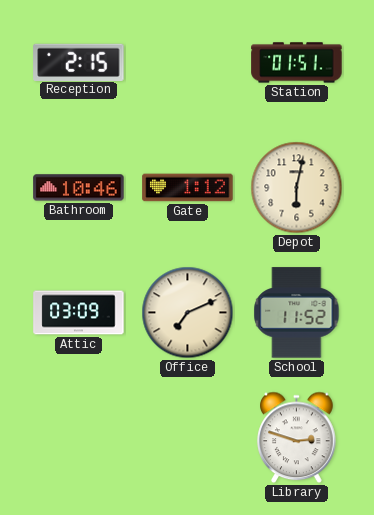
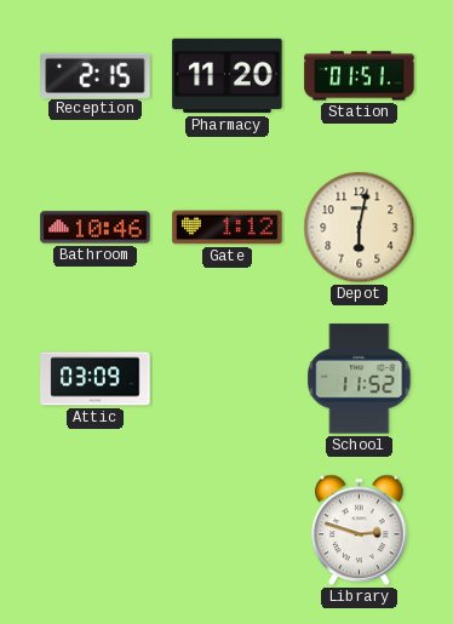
Pharmacy: none -> 11:20
Office: 7:11 -> none
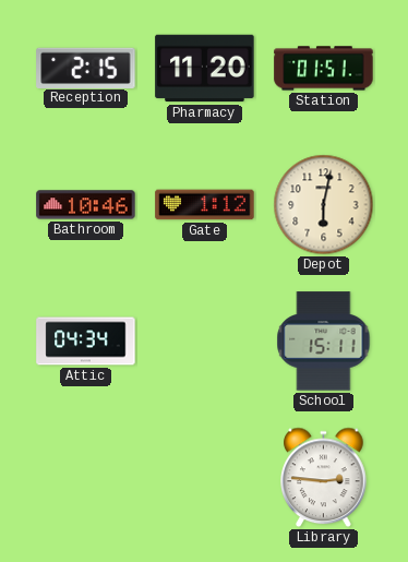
Attic: 03:09 -> 04:34
School: 11:52 -> 15:11
Library: 2:48 -> 2:46
